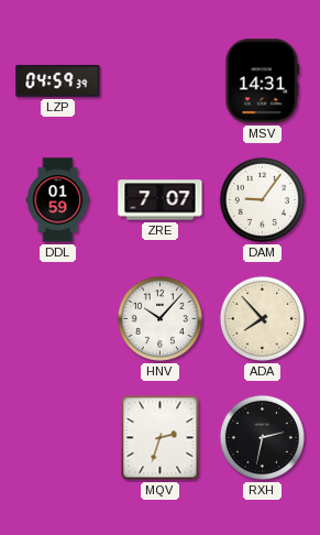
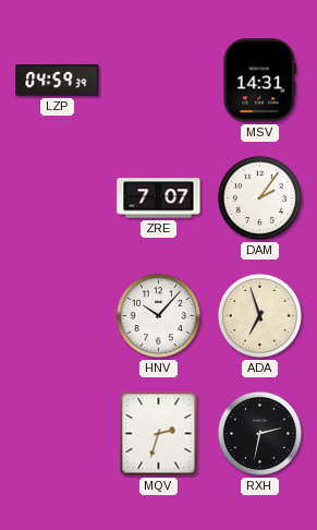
DDL: 01:59 -> none
DAM: 9:06 -> 2:06
ADA: 7:53 -> 6:57
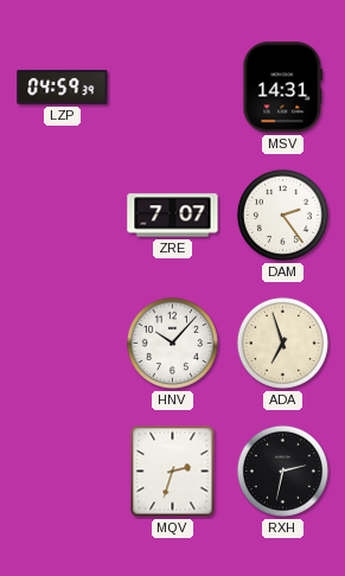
DAM: 2:06 -> 2:24
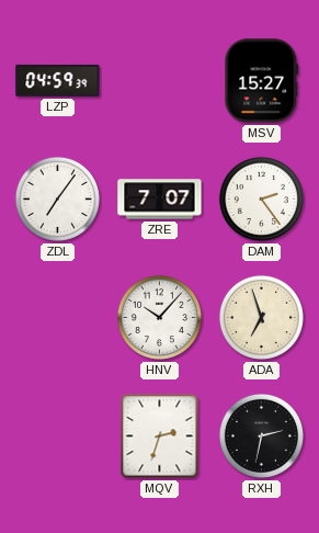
MSV: 14:31 -> 15:27
ZDL: none -> 7:06
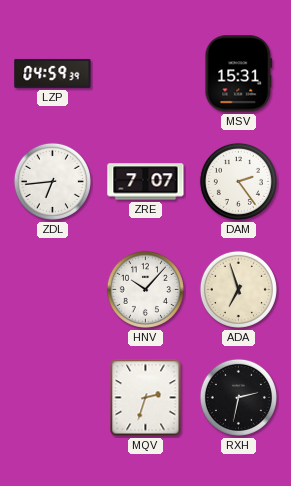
MSV: 15:27 -> 15:31
ZDL: 7:06 -> 6:44
